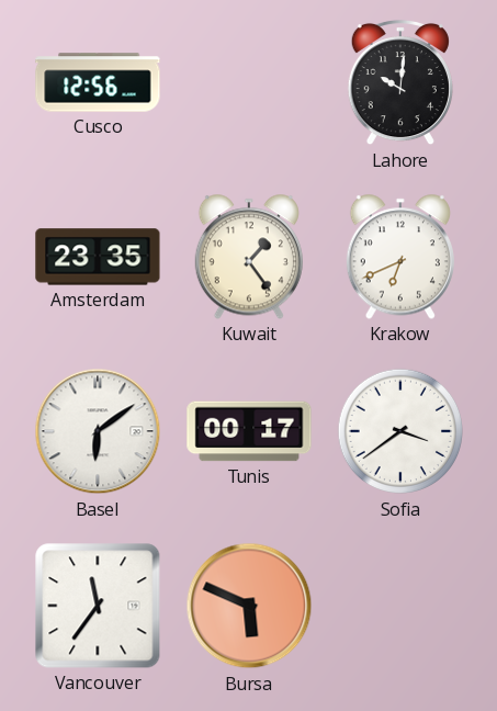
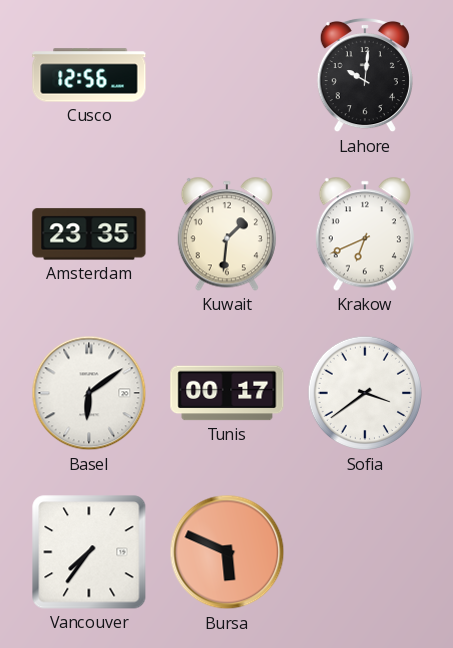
Kuwait: 1:24 -> 1:31
Vancouver: 11:36 -> 7:36
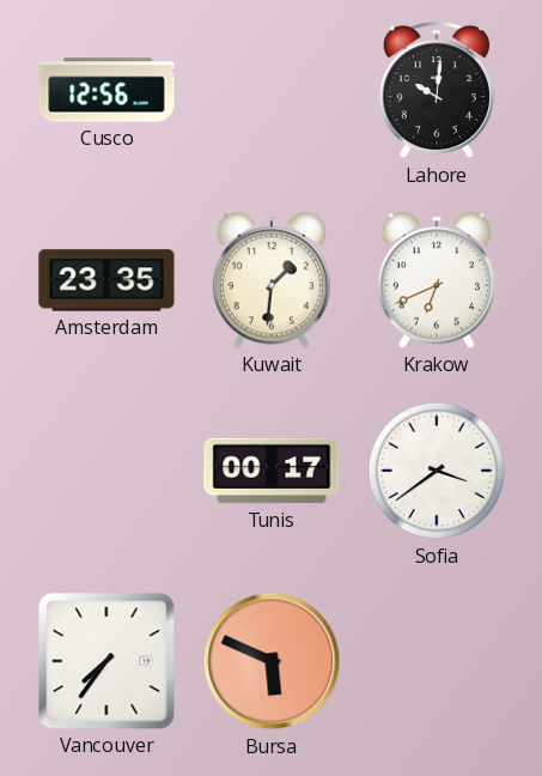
Basel: 6:09 -> none
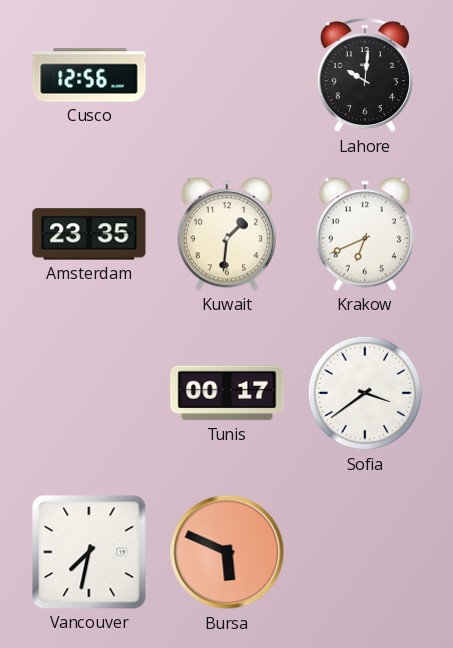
Vancouver: 7:36 -> 7:32
